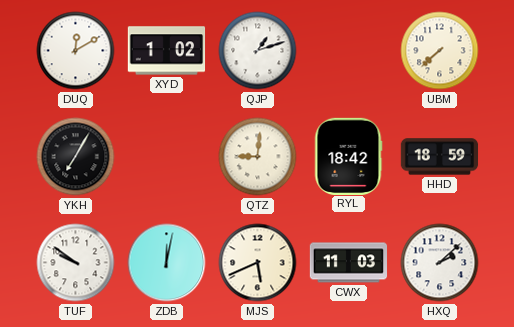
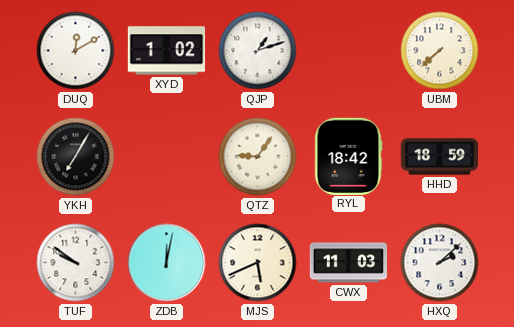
QTZ: 9:01 -> 9:06
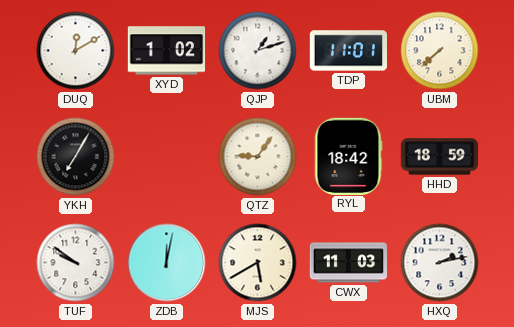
TDP: none -> 11:01
MJS: 5:41 -> 5:40
HXQ: 2:08 -> 2:13
